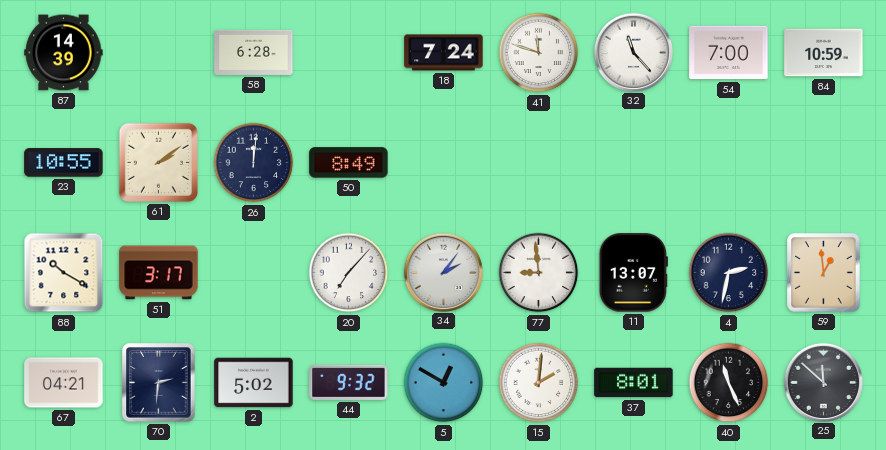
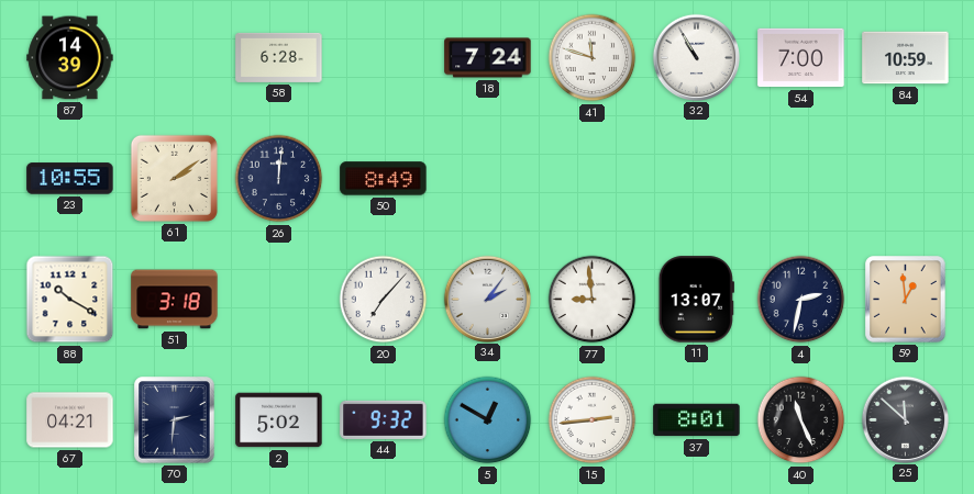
32: 11:23 -> 10:55
51: 3:17 -> 3:18
15: 2:01 -> 2:44
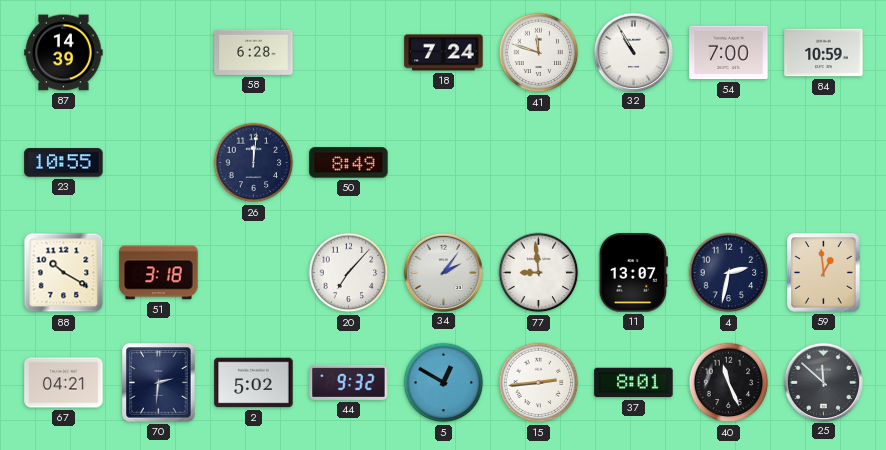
61: 2:09 -> none
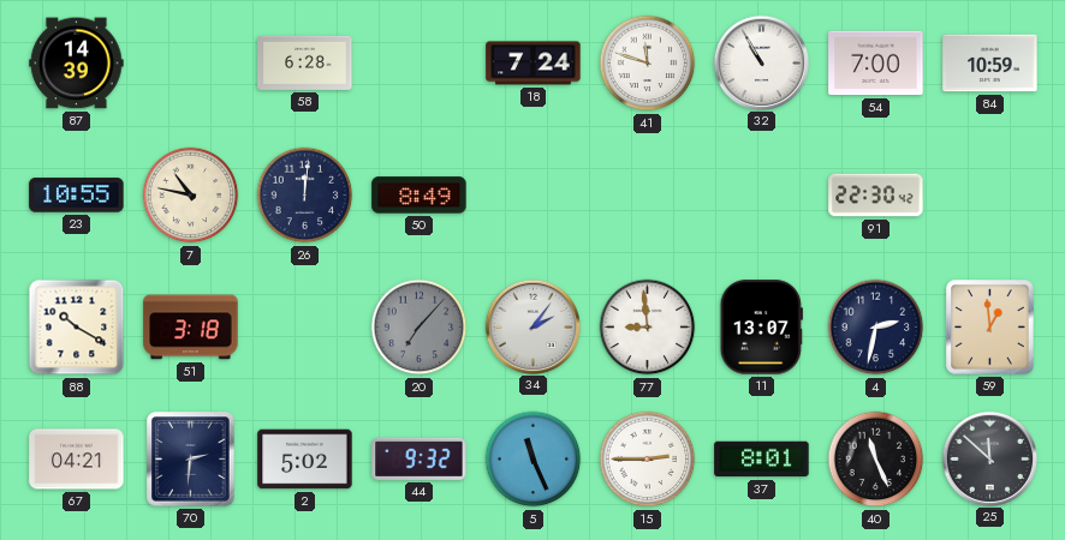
7: none -> 10:47
91: none -> 22:30
20 dial: white -> grey
5: 12:50 -> 11:26
15: 2:44 -> 2:45
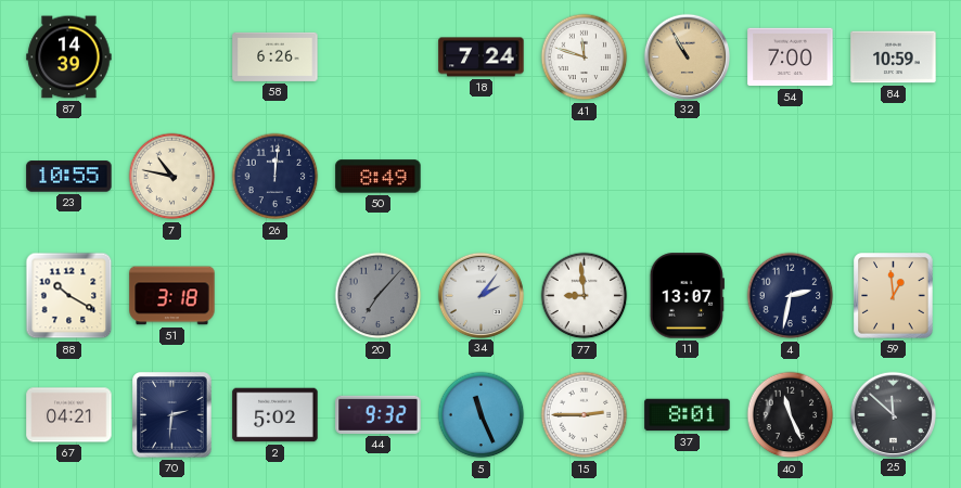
58: 6:28 -> 6:26
32 dial: white -> champagne
91: 22:30 -> none
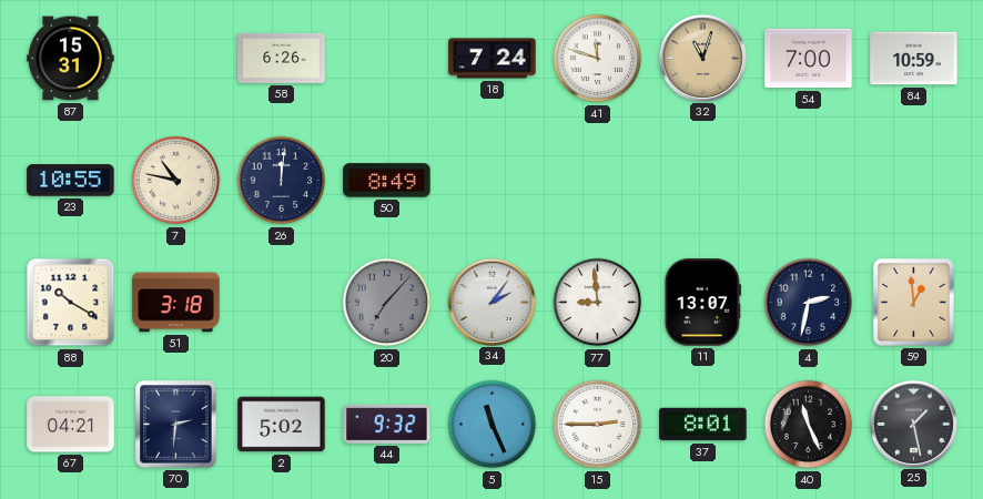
87: 14:39 -> 15:31
32: 10:55 -> 11:03
25: 11:52 -> 1:28
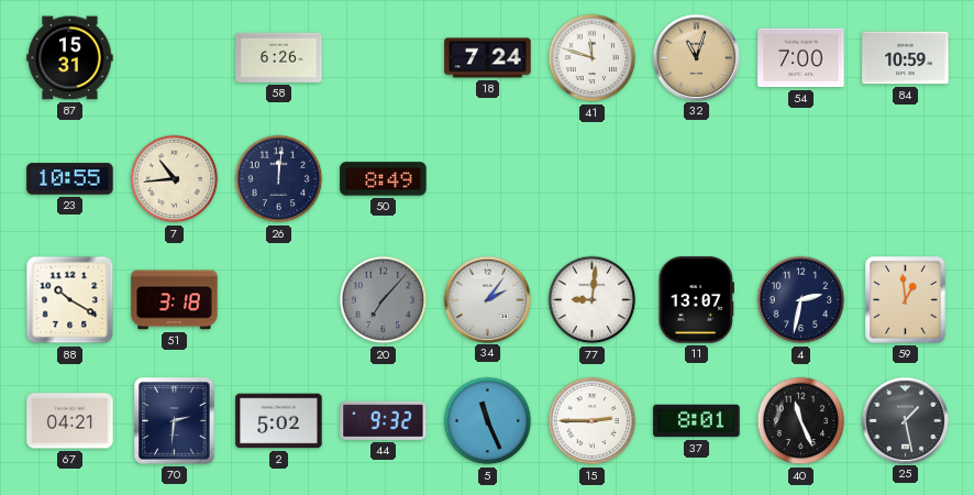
7: 10:47 -> 10:44
77: 8:59 -> 9:01
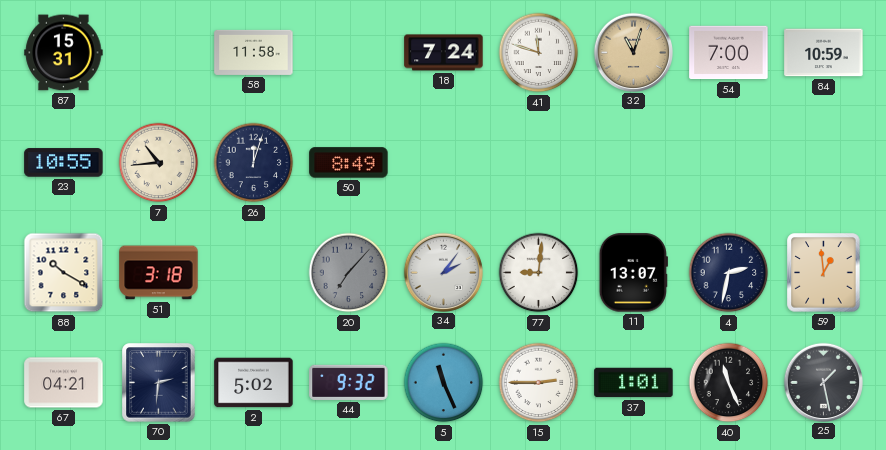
58: 6:26 -> 11:58
26: 12:01 -> 12:03
37: 8:01 -> 1:01
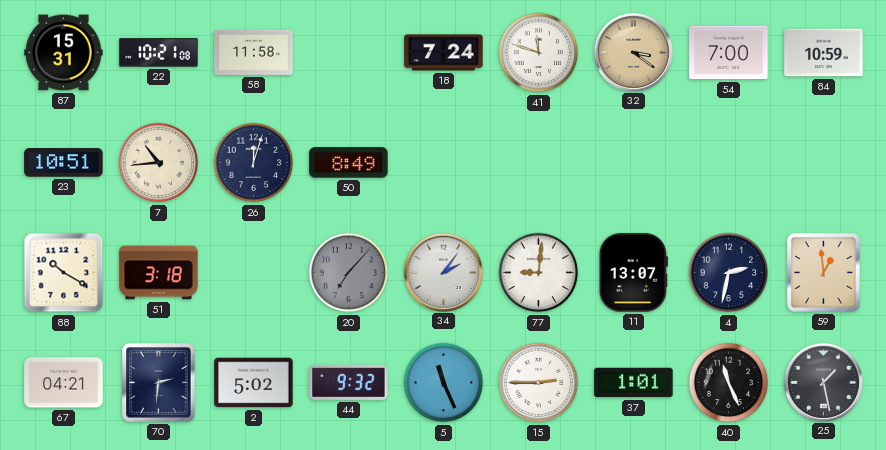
22: none -> 10:21
32: 11:03 -> 3:21
23: 10:55 -> 10:51
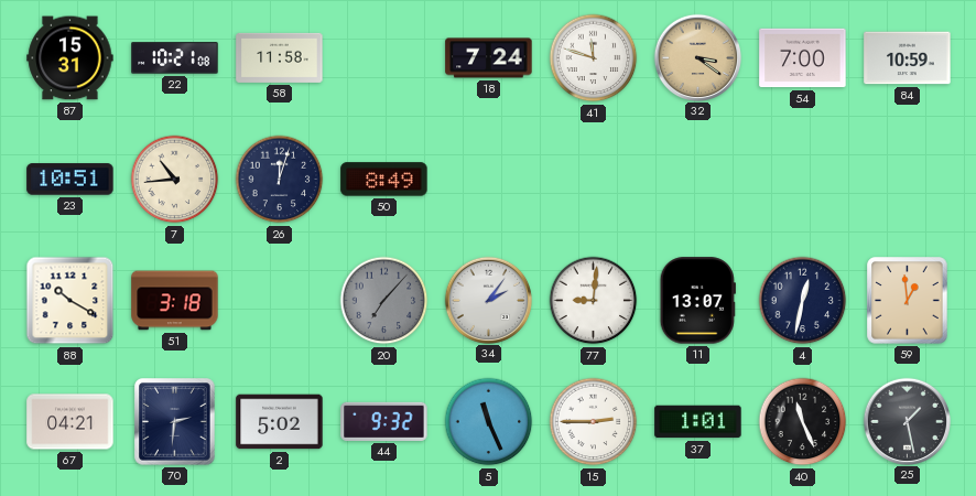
4: 2:32 -> 12:32
